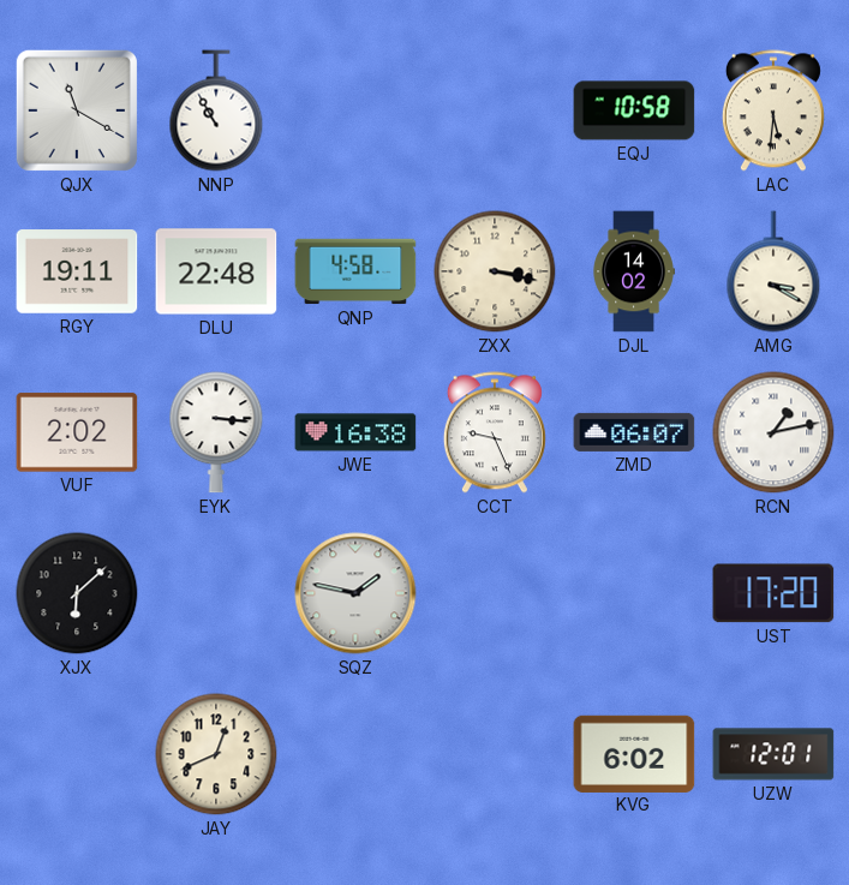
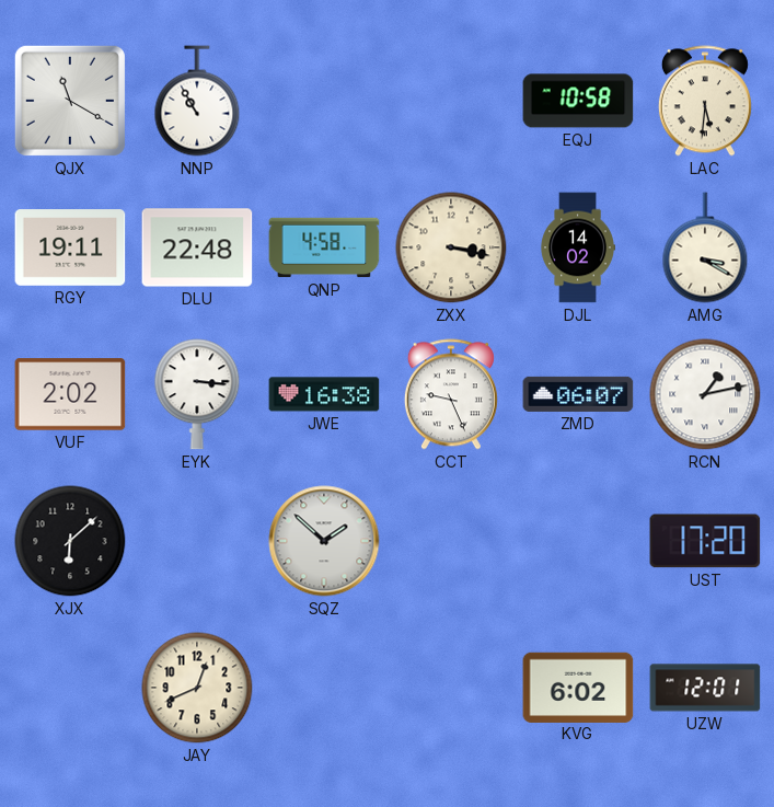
SQZ: 1:47 -> 1:52
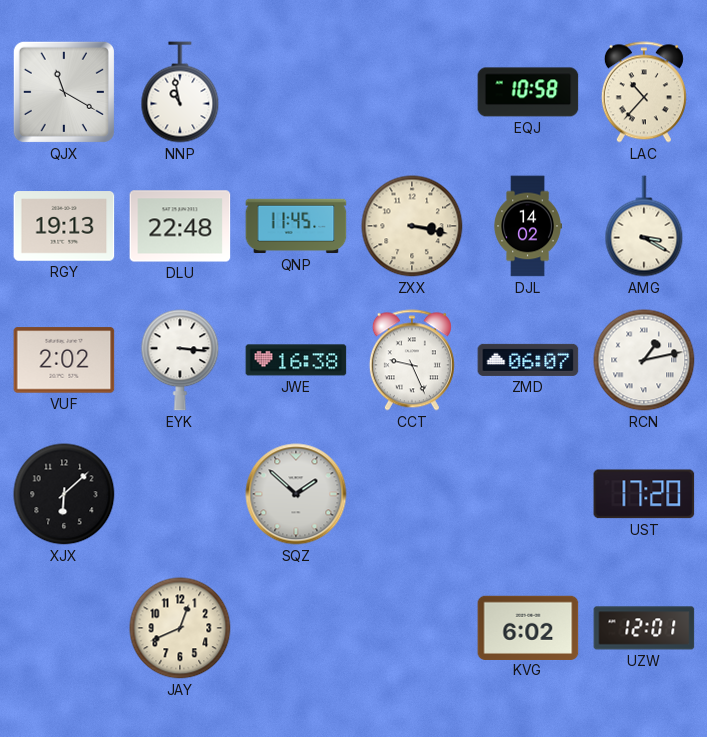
NNP: 10:55 -> 10:58
LAC: 5:31 -> 10:37
RGY: 19:11 -> 19:13
QNP: 4:58 -> 11:45
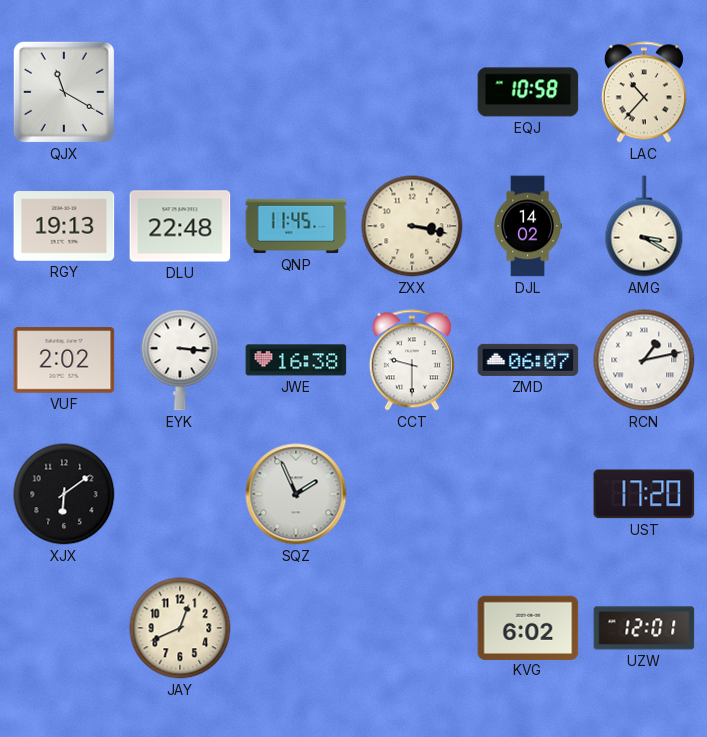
NNP: 10:58 -> none
CCT: 9:26 -> 9:30
XJX: 6:08 -> 6:09
SQZ: 1:52 -> 1:56
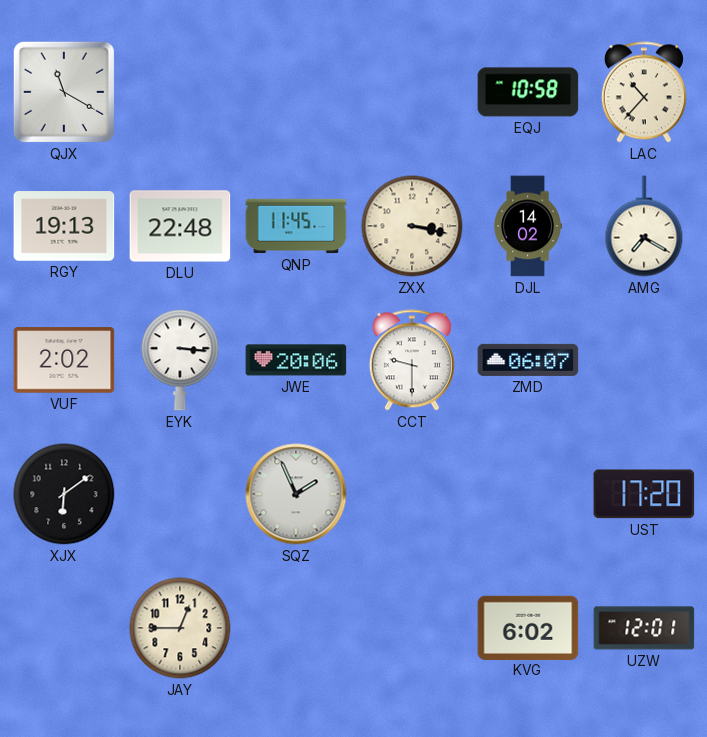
AMG: 3:20 -> 7:20
JWE: 16:38 -> 20:06
RCN: 1:13 -> none
JAY: 12:41 -> 12:45
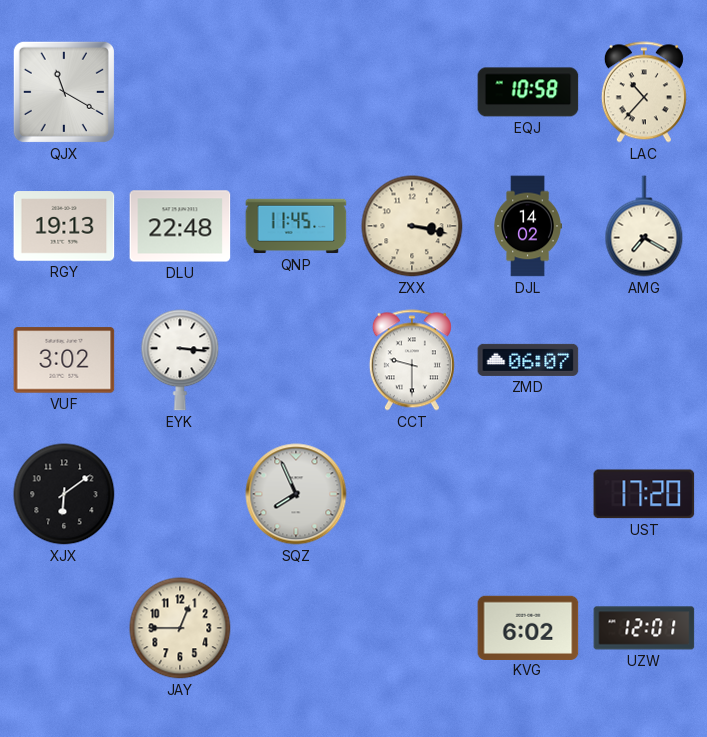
VUF: 2:02 -> 3:02
JWE: 20:06 -> none
SQZ: 1:56 -> 7:56
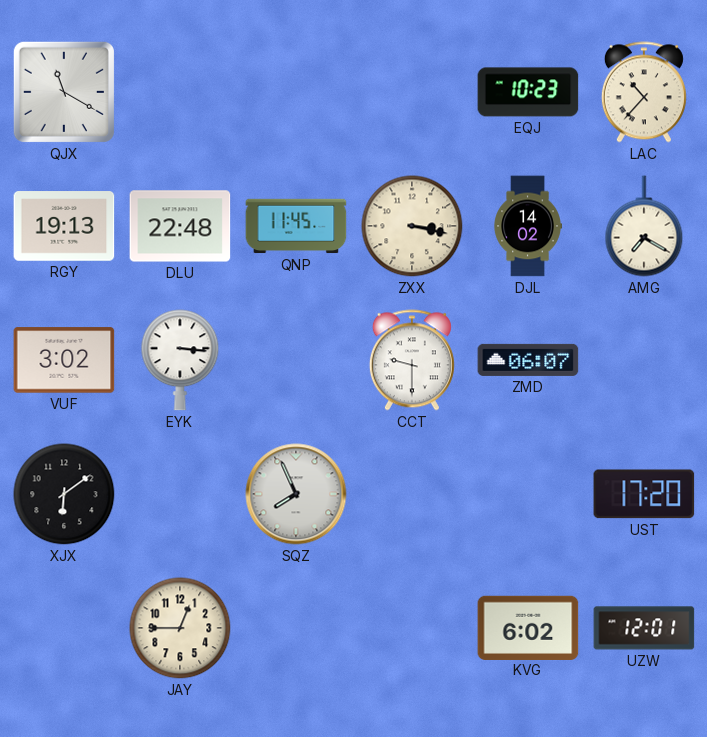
EQJ: 10:58 -> 10:23
